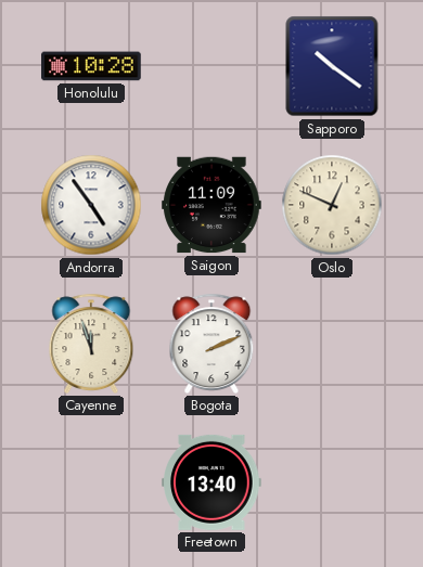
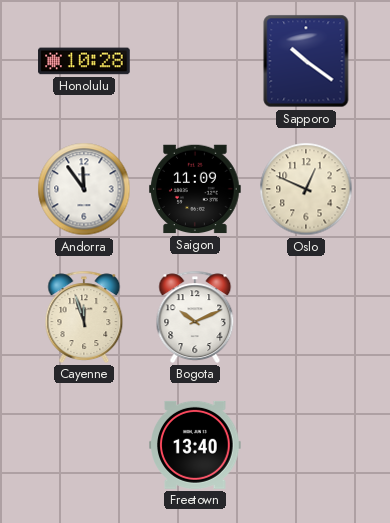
Andorra: 4:54 -> 11:54
Bogota: 2:11 -> 10:11
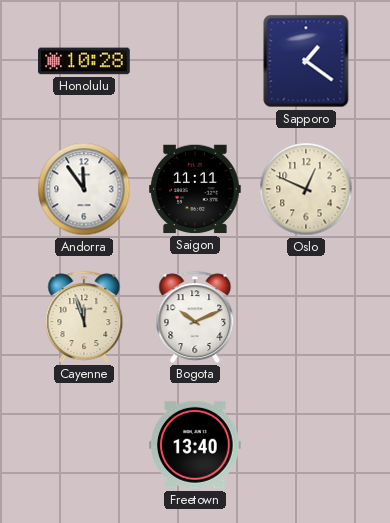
Sapporo: 10:21 -> 1:21
Saigon: 11:09 -> 11:11
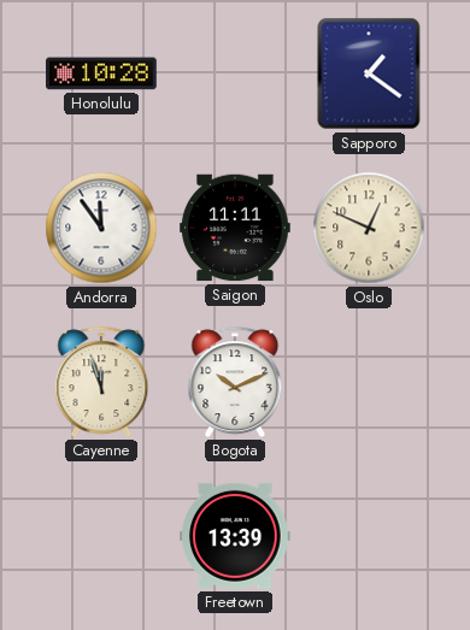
Freetown: 13:40 -> 13:39
